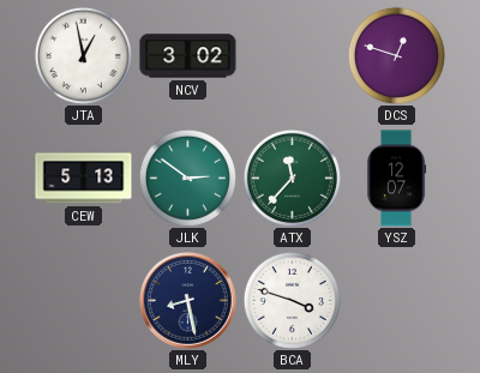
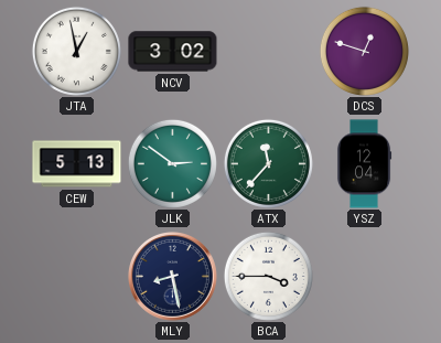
YSZ: 12:07 -> 12:04
BCA: 3:48 -> 3:45
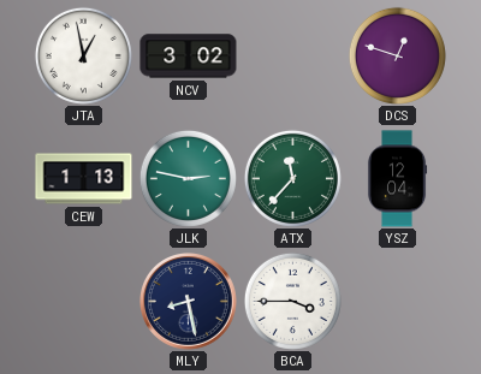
CEW: 5:13 -> 1:13
JLK: 2:51 -> 2:47
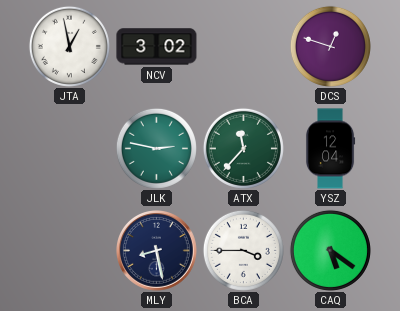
CEW: 1:13 -> none
CAQ: none -> 5:21
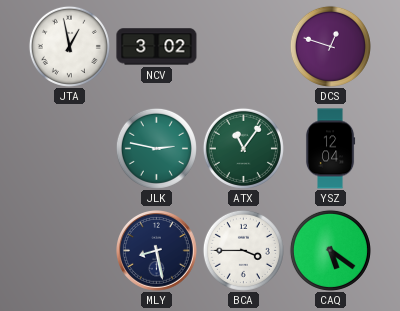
ATX: 11:37 -> 11:06
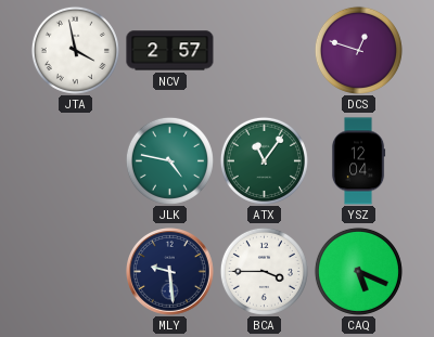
JTA: 12:58 -> 3:58
NCV: 3:02 -> 2:57
JLK: 2:47 -> 4:47
MLY: 8:28 -> 9:29
CAQ: 5:21 -> 5:19
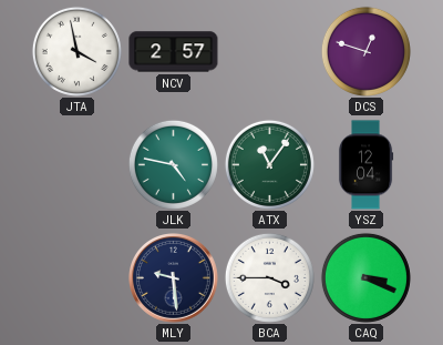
CAQ: 5:19 -> 3:19
